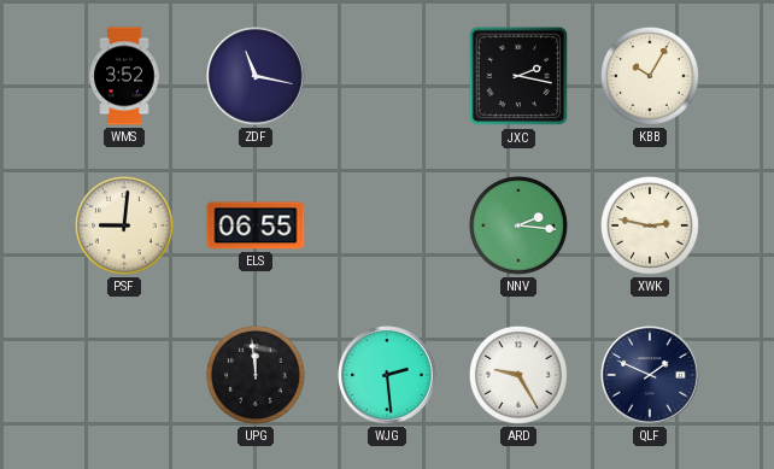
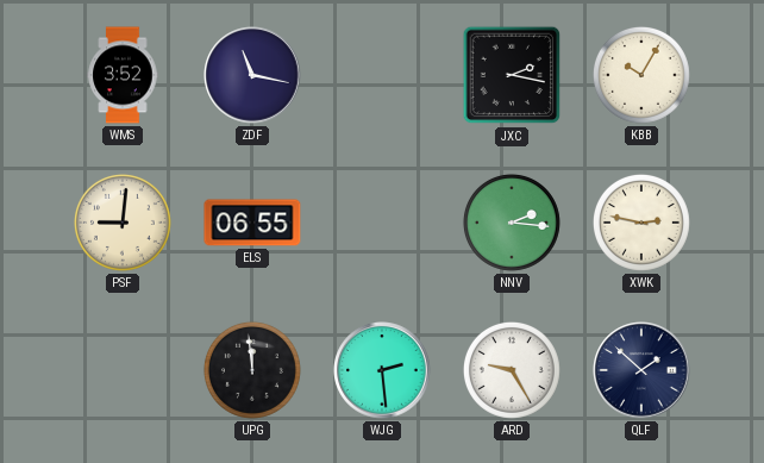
QLF: 1:49 -> 1:52
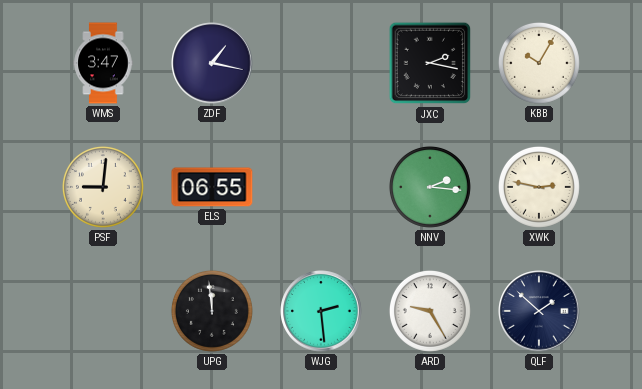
WMS: 3:52 -> 3:47
ZDF: 11:17 -> 1:17
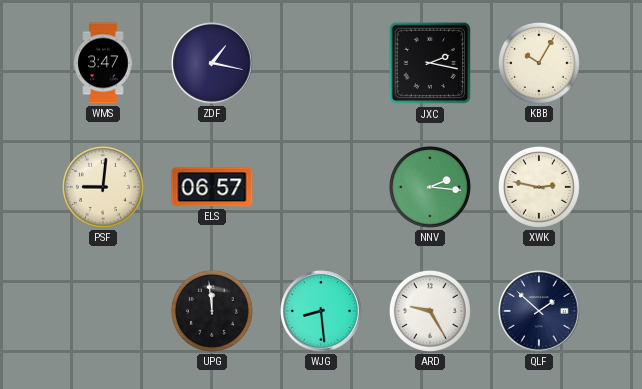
ELS: 06:55 -> 06:57
WJG: 2:29 -> 8:29
